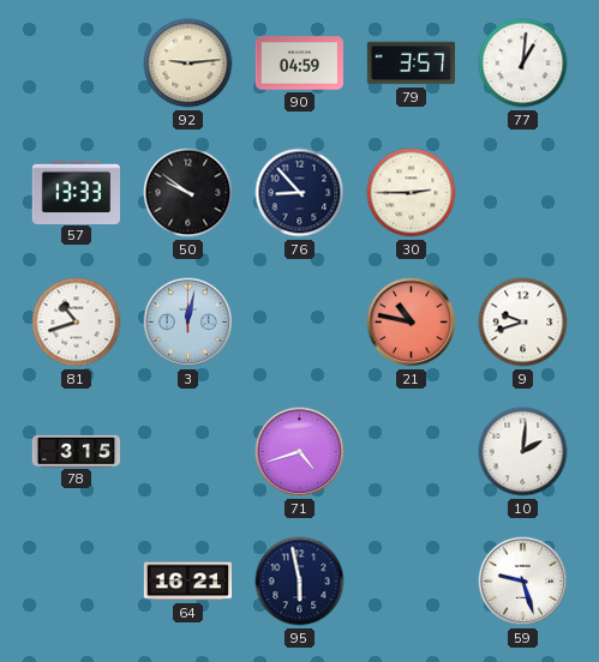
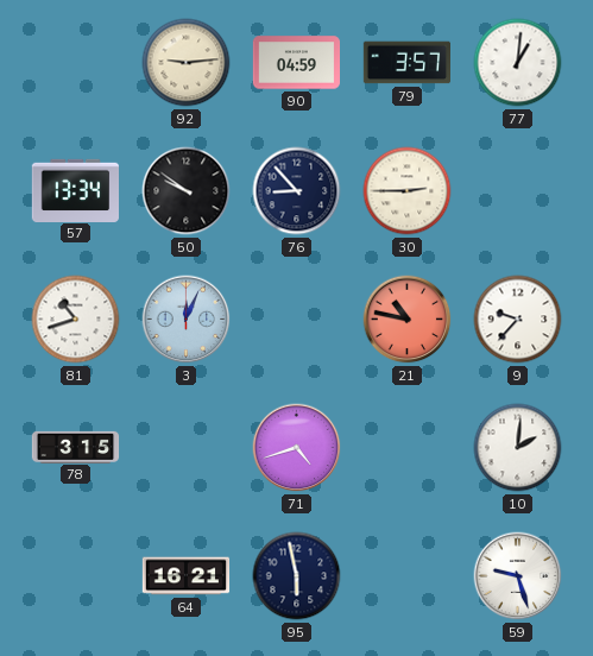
57: 13:33 -> 13:34
3: 12:02 -> 12:04
9: 9:42 -> 9:37
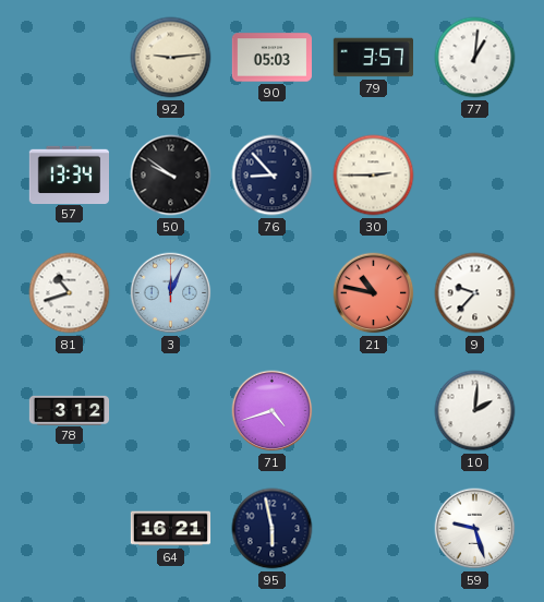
90: 04:59 -> 05:03
78: 3:15 -> 3:12
